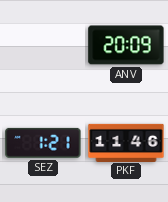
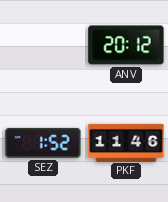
ANV: 20:09 -> 20:12
SEZ: 1:21 -> 1:52
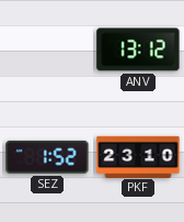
ANV: 20:12 -> 13:12
PKF: 11:46 -> 23:10
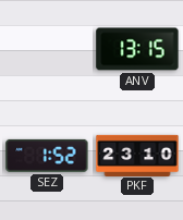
ANV: 13:12 -> 13:15
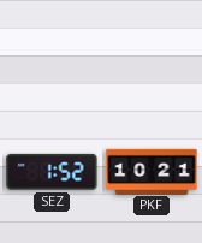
ANV: 13:15 -> none
PKF: 23:10 -> 10:21
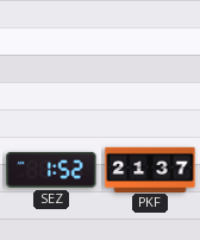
PKF: 10:21 -> 21:37
